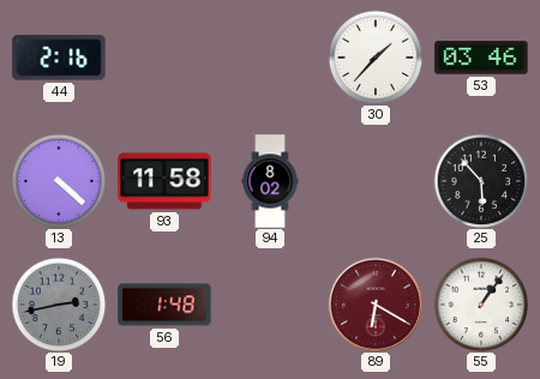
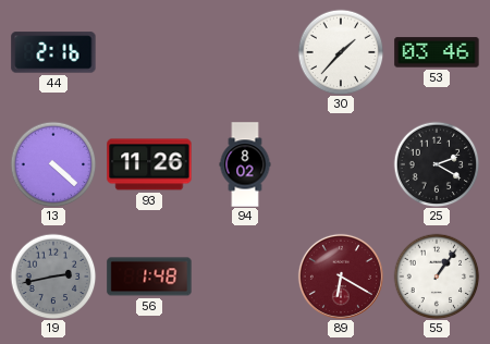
93: 11:58 -> 11:26
25: 5:53 -> 2:20
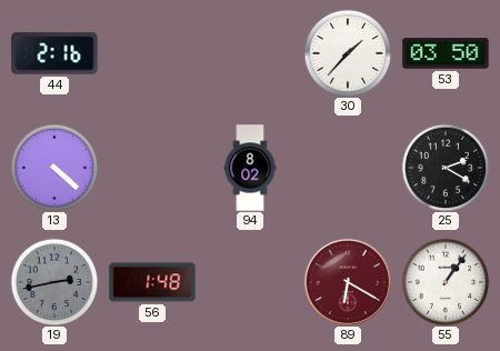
53: 03:46 -> 03:50
93: 11:26 -> none
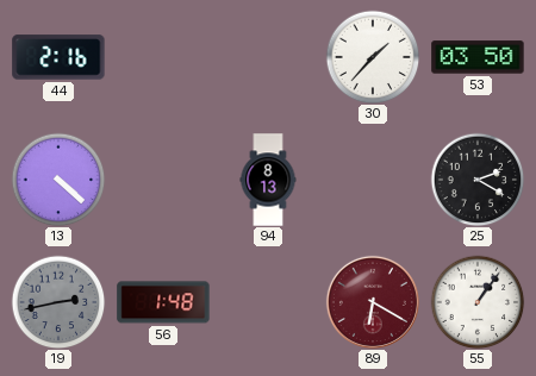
94: 8:02 -> 8:13
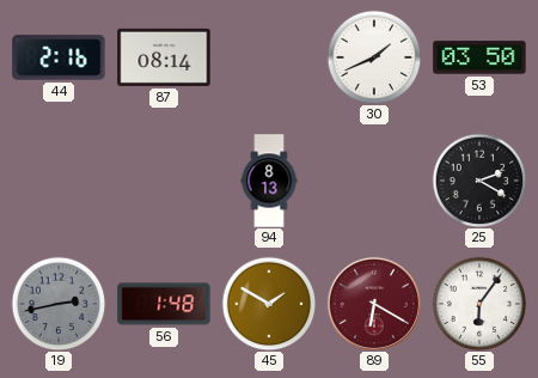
87: none -> 08:14
30: 1:37 -> 1:41
13: 4:22 -> none
45: none -> 1:50
55: 1:06 -> 6:06
